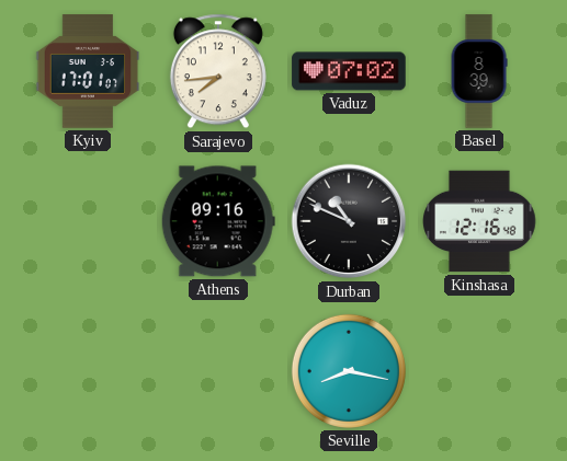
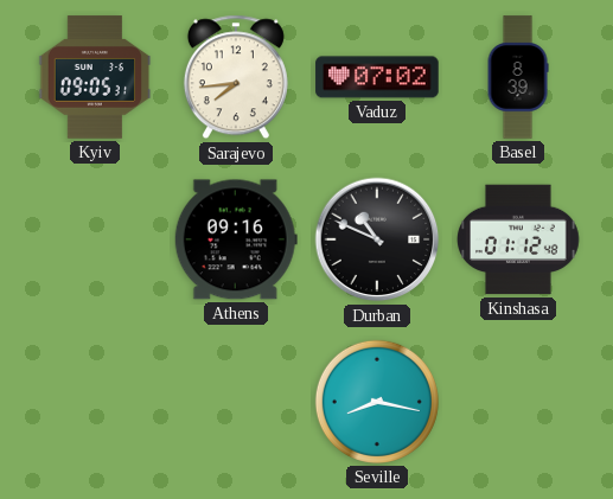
Kyiv: 17:01 -> 09:05
Kinshasa: 12:16 -> 01:12
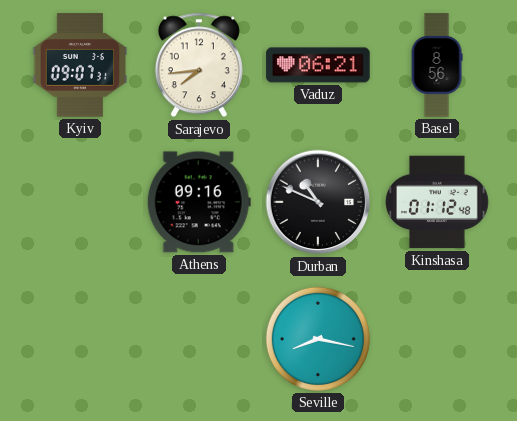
Kyiv: 09:05 -> 09:07
Vaduz: 07:02 -> 06:21
Basel: 8:39 -> 8:56
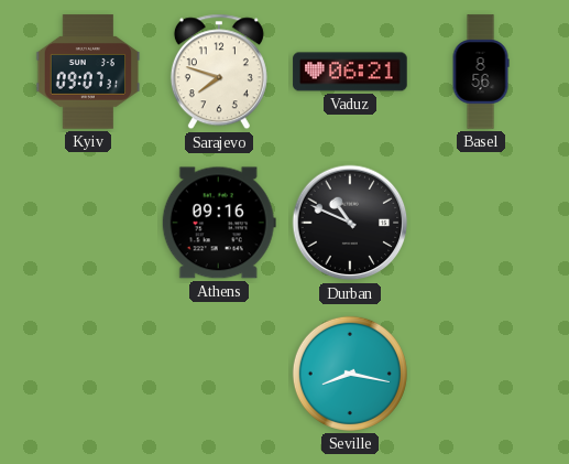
Sarajevo: 7:44 -> 7:48
Kinshasa: 01:12 -> none
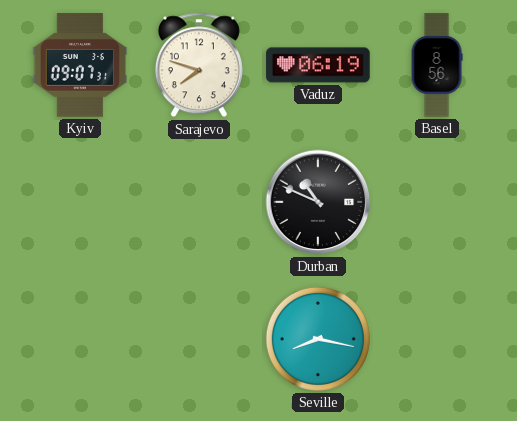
Vaduz: 06:21 -> 06:19
Athens: 09:16 -> none
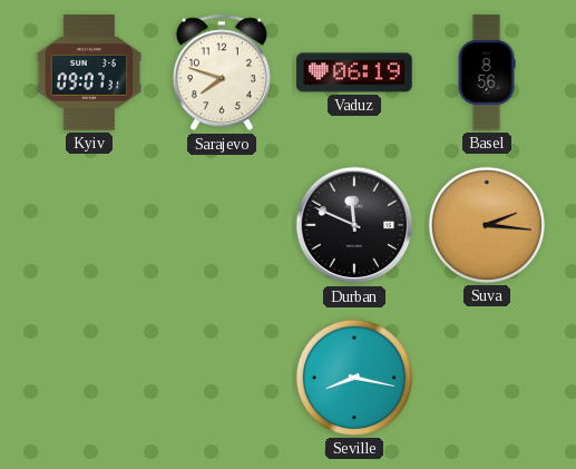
Durban: 10:49 -> 11:49
Suva: none -> 2:16
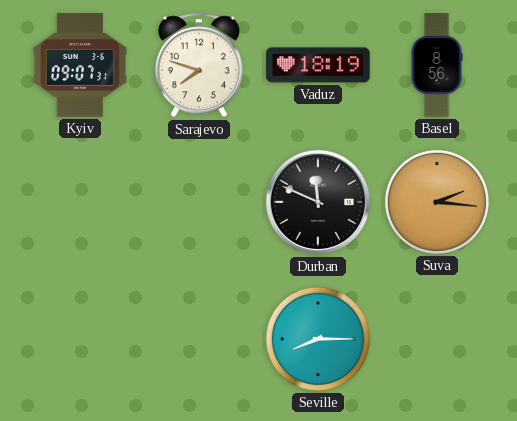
Vaduz: 06:19 -> 18:19
Seville: 8:17 -> 8:15
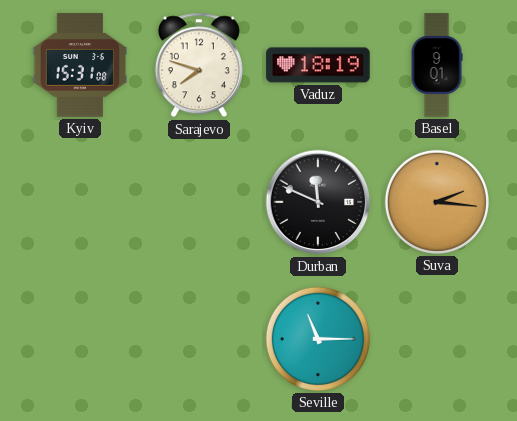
Kyiv: 09:07 -> 15:31
Basel: 8:56 -> 9:01
Seville: 8:15 -> 11:15
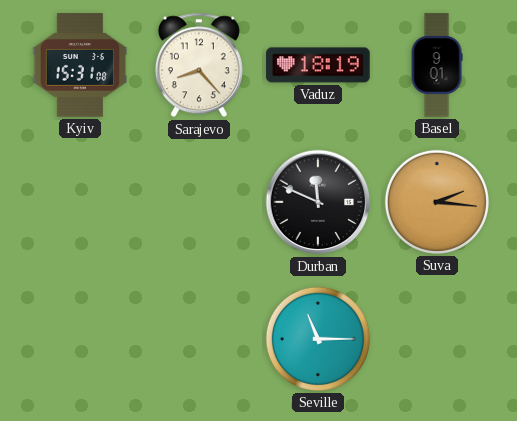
Sarajevo: 7:48 -> 8:23
